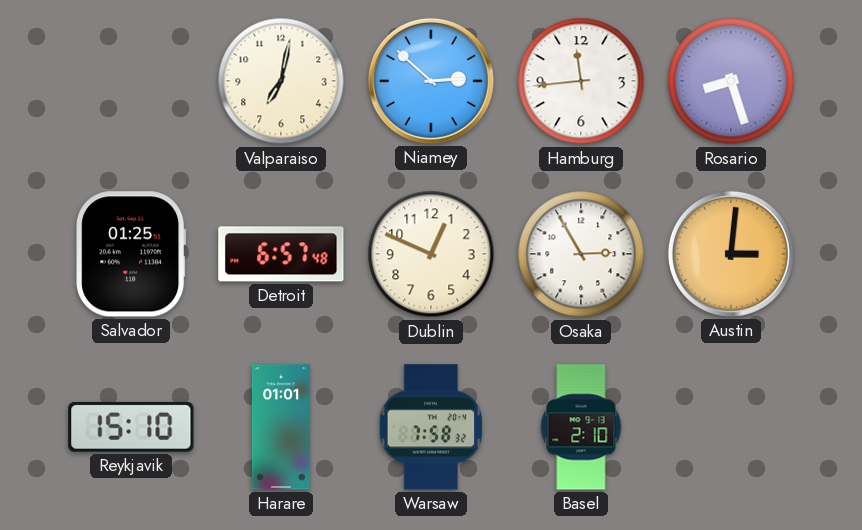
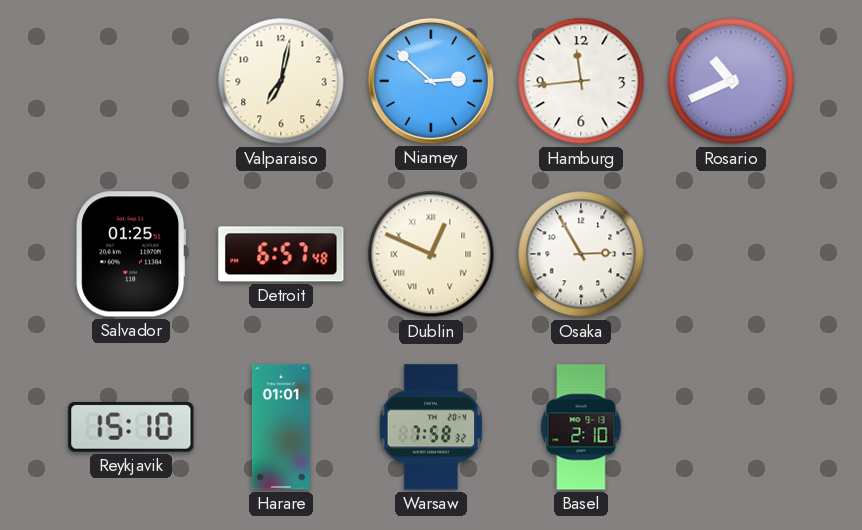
Rosario: 8:27 -> 10:41
Dublin numerals: Arabic -> Roman
Austin: 3:01 -> none
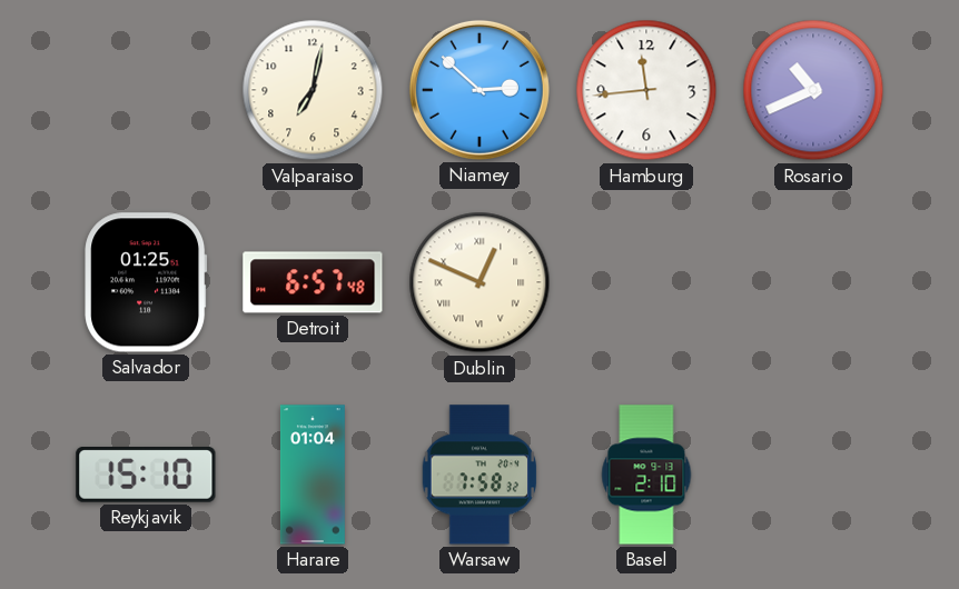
Osaka: 2:55 -> none
Harare: 01:01 -> 01:04
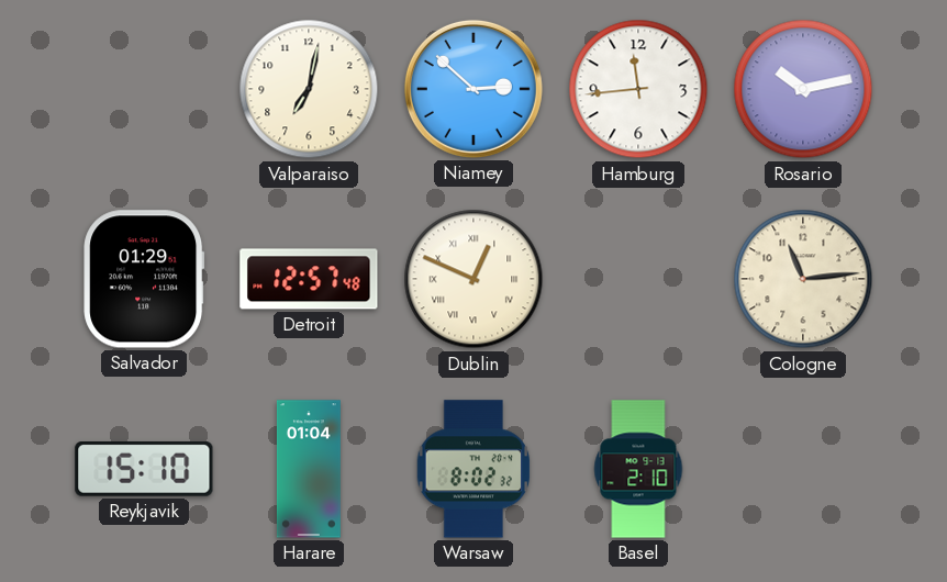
Rosario: 10:41 -> 10:13
Salvador: 01:25 -> 01:29
Detroit: 6:57 -> 12:57
Cologne: none -> 11:14
Warsaw: 7:58 -> 8:02
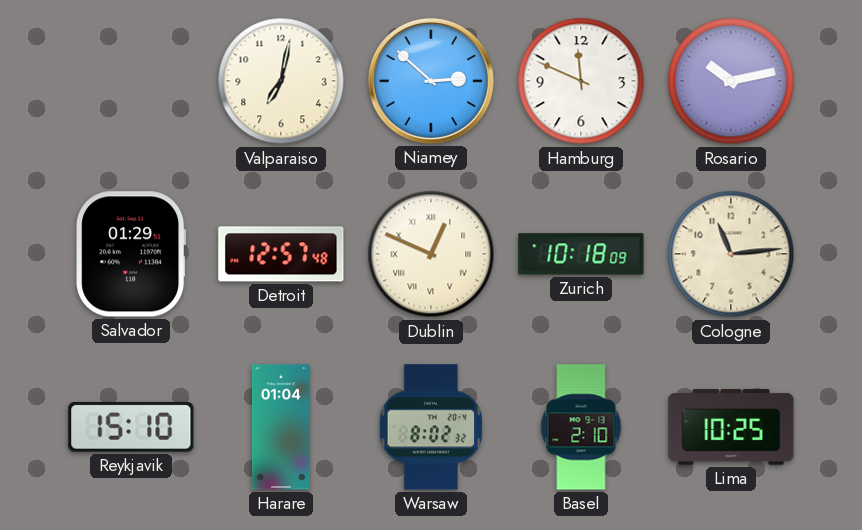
Hamburg: 11:44 -> 11:49
Zurich: none -> 10:18
Lima: none -> 10:25
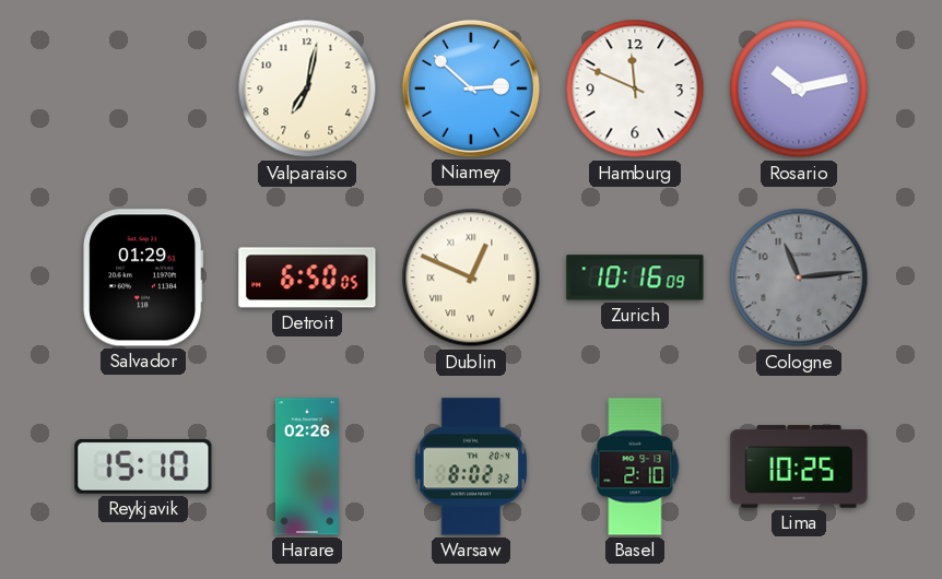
Detroit: 12:57 -> 6:50
Zurich: 10:18 -> 10:16
Cologne dial: cream -> grey
Harare: 01:04 -> 02:26
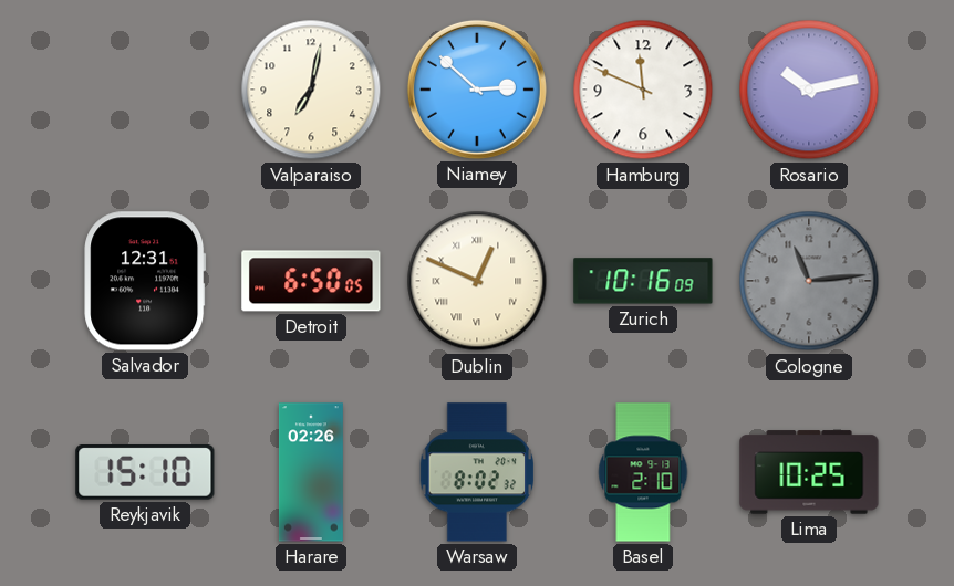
Salvador: 01:29 -> 12:31
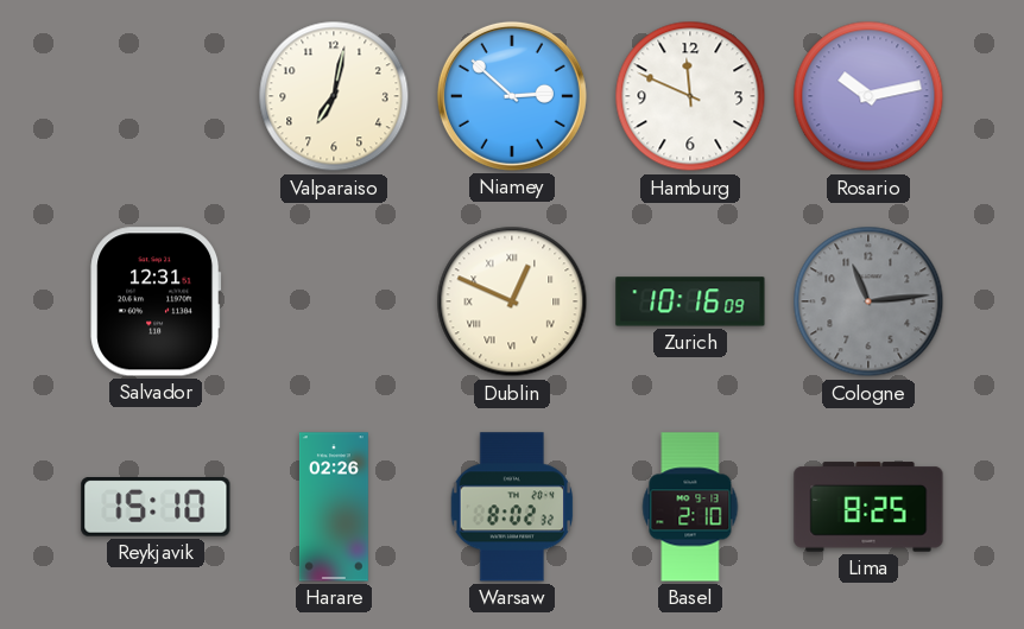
Detroit: 6:50 -> none
Lima: 10:25 -> 8:25
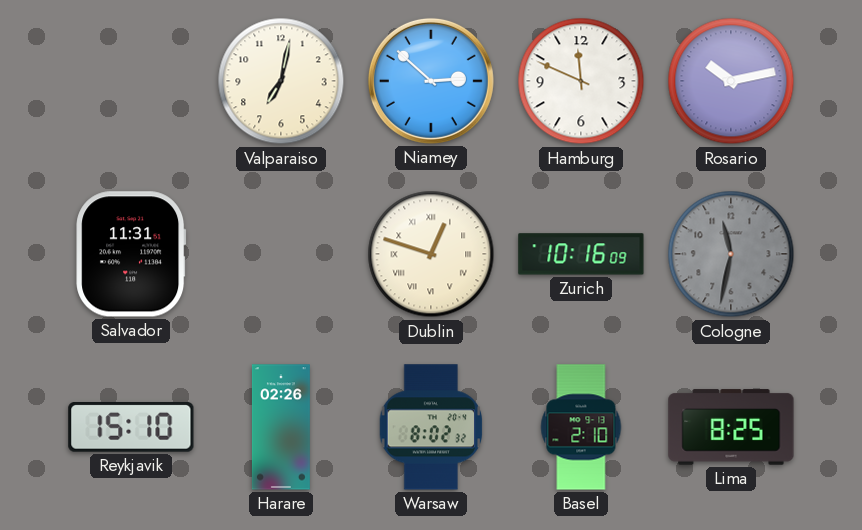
Salvador: 12:31 -> 11:31
Dublin: 12:49 -> 12:48
Cologne: 11:14 -> 11:32
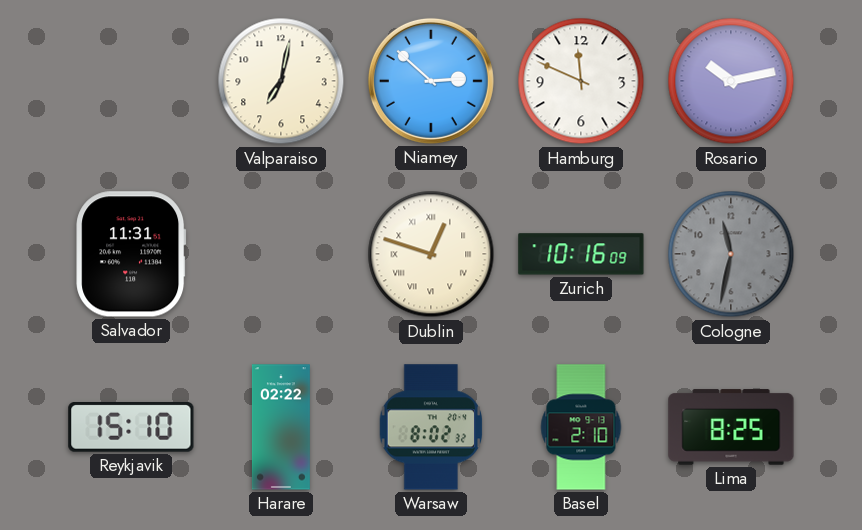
Harare: 02:26 -> 02:22
